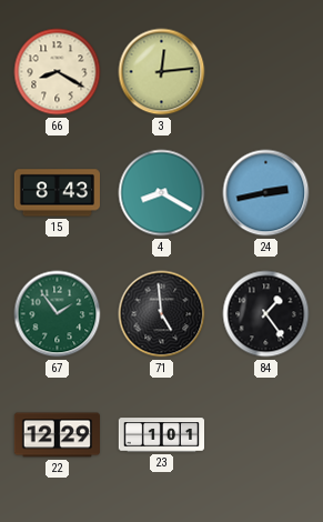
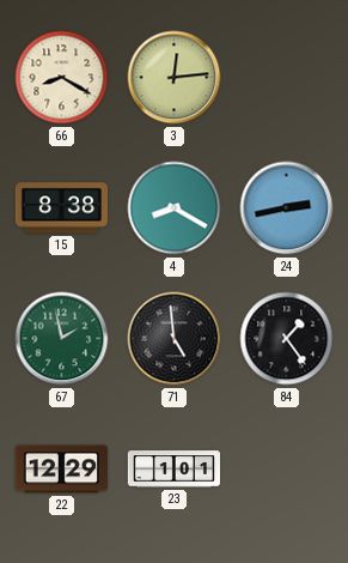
15: 8:43 -> 8:38
67: 1:54 -> 1:58
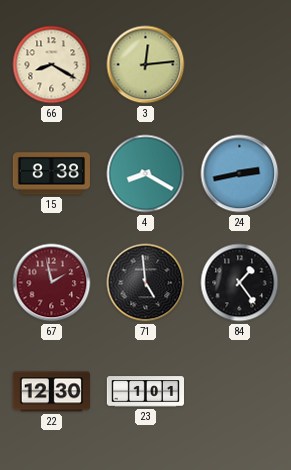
67 dial: green -> burgundy
22: 12:29 -> 12:30
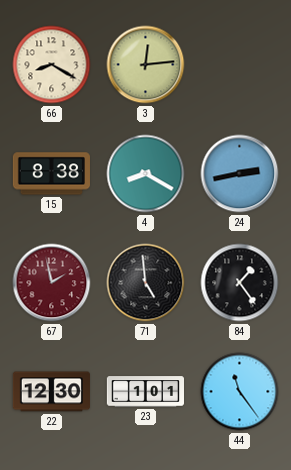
44: none -> 11:24
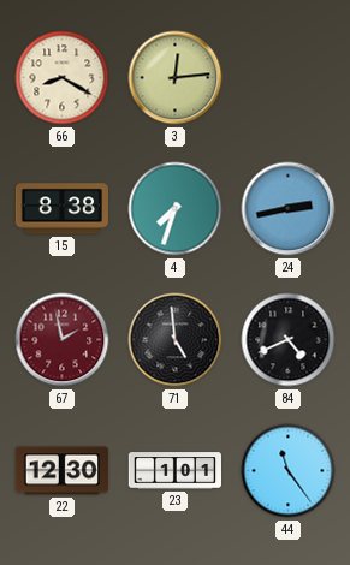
4: 8:20 -> 7:33
84: 1:24 -> 4:41
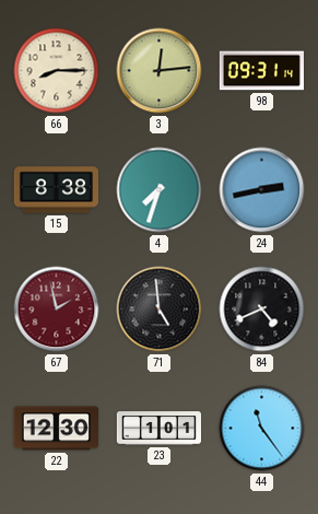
66: 8:20 -> 8:15
98: none -> 09:31
